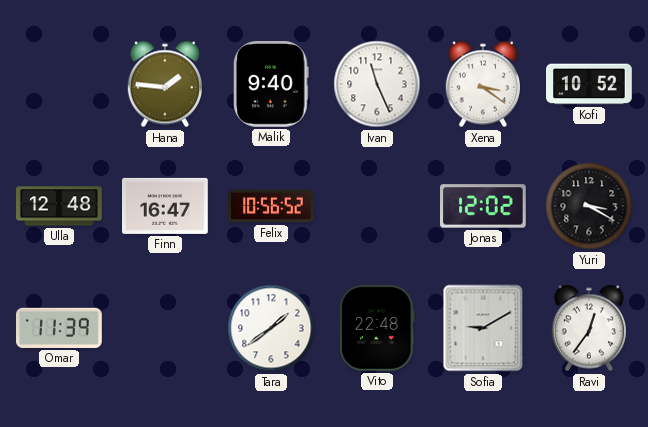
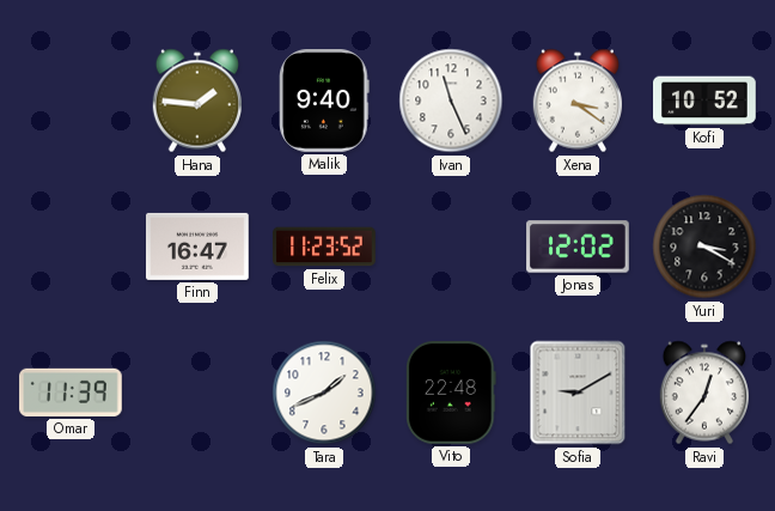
Ulla: 12:48 -> none
Felix: 10:56 -> 11:23
Tara: 1:39 -> 1:41
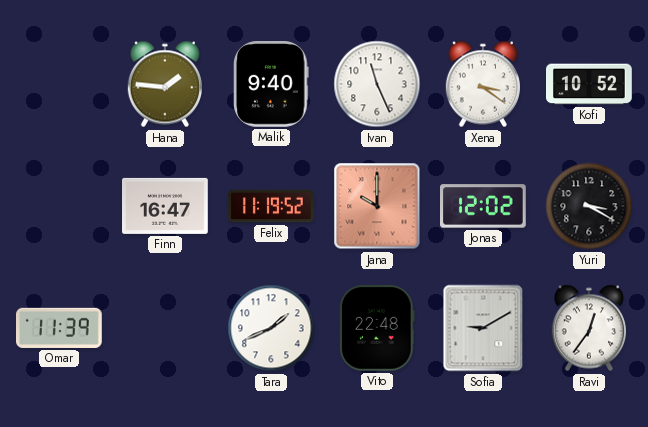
Felix: 11:23 -> 11:19
Jana: none -> 10:00
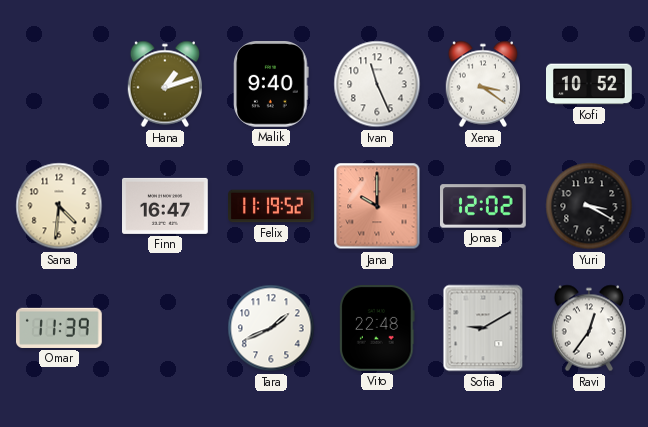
Hana: 1:46 -> 1:12
Sana: none -> 4:31
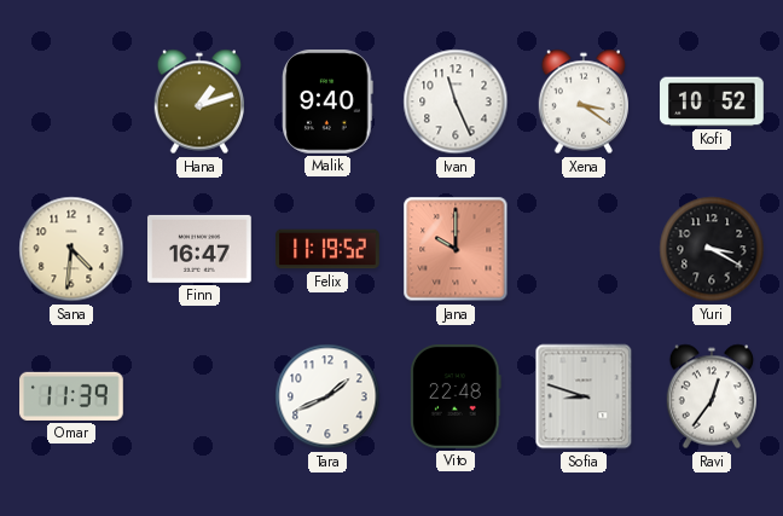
Jonas: 12:02 -> none
Sofia: 9:10 -> 8:48
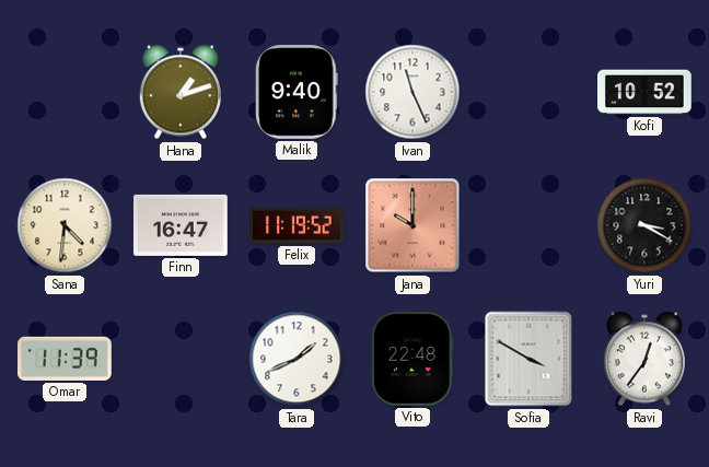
Xena: 3:21 -> none
Sofia: 8:48 -> 3:50
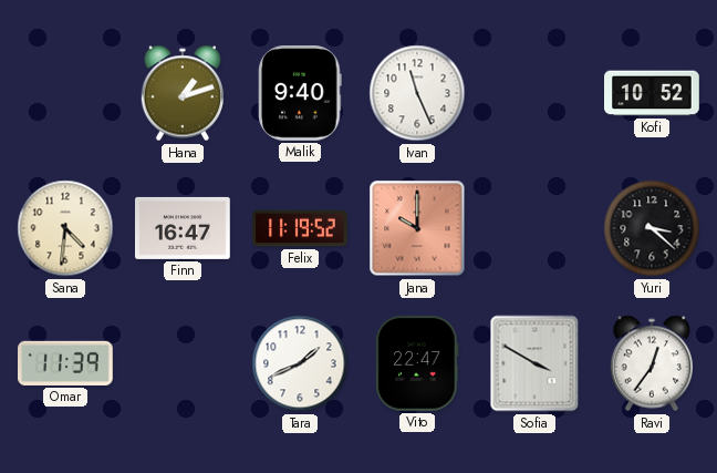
Yuri: 3:20 -> 3:22
Vito: 22:48 -> 22:47
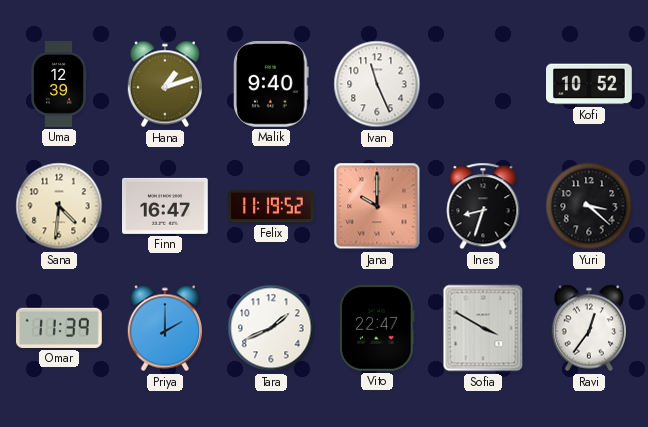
Uma: none -> 12:39
Ines: none -> 8:33
Priya: none -> 2:00
